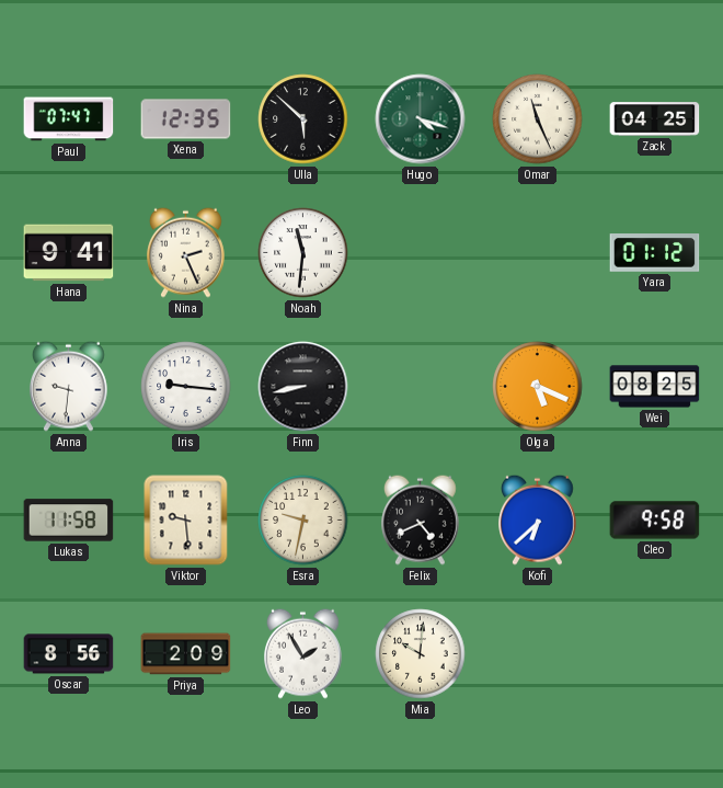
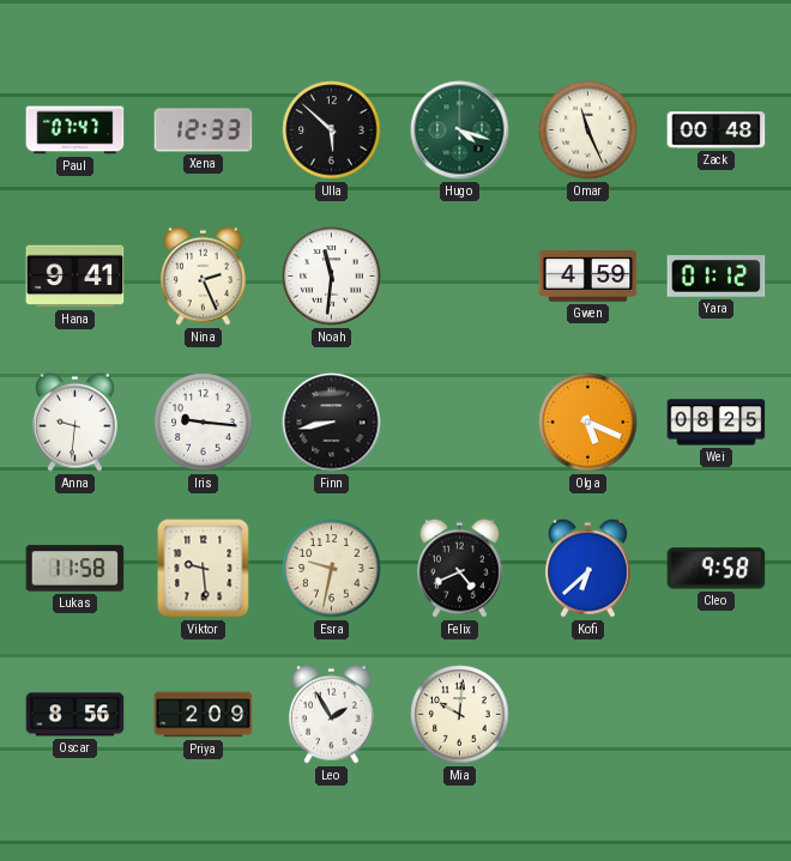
Xena: 12:35 -> 12:33
Zack: 04:25 -> 00:48
Gwen: none -> 4:59
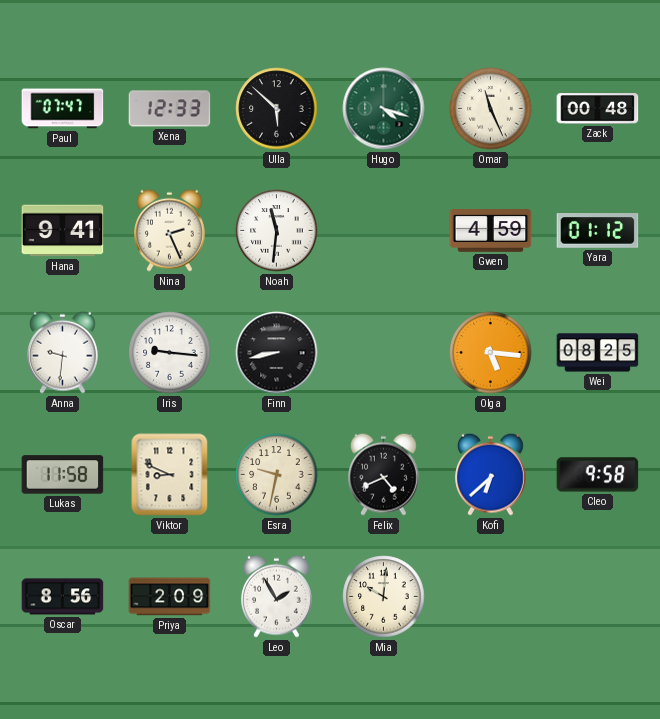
Olga: 5:19 -> 5:16
Viktor: 9:29 -> 8:49
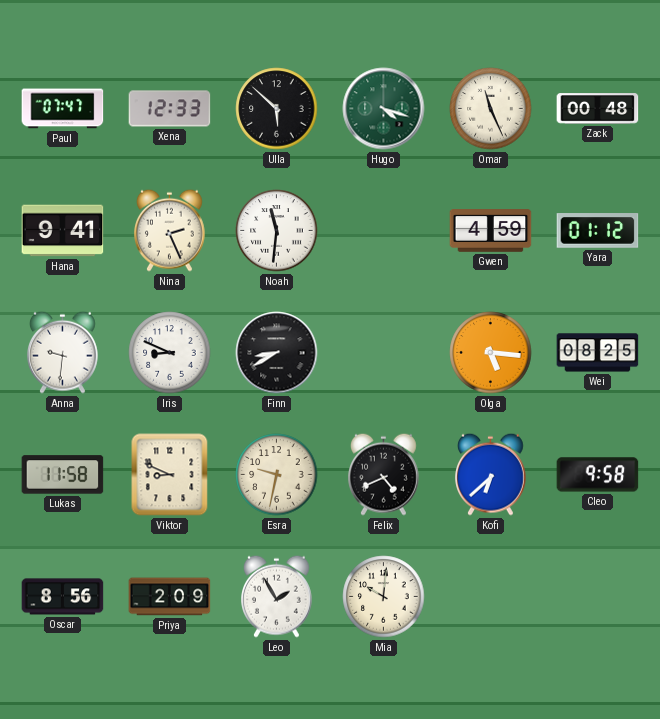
Iris: 9:16 -> 8:49
Finn: 8:43 -> 8:40
